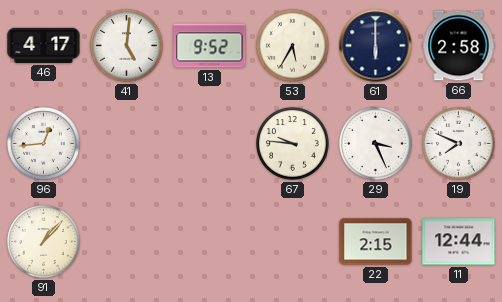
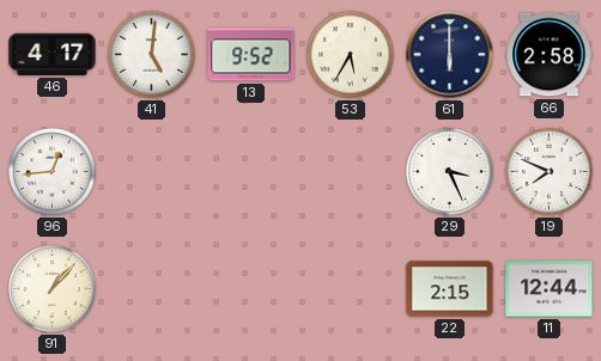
67: 9:46 -> none
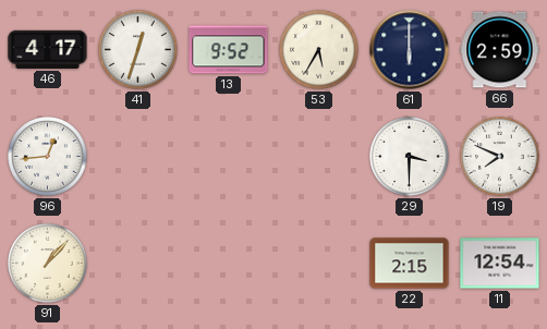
41: 5:01 -> 12:33
66: 2:58 -> 2:59
29: 3:26 -> 3:30
11: 12:44 -> 12:54
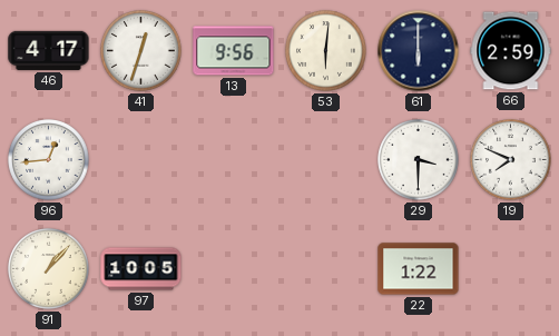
13: 9:52 -> 9:56
53: 5:35 -> 6:01
97: none -> 10:05
22: 2:15 -> 1:22
11: 12:54 -> none
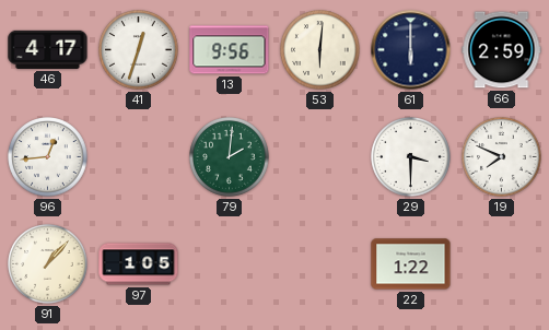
79: none -> 2:01
97: 10:05 -> 1:05
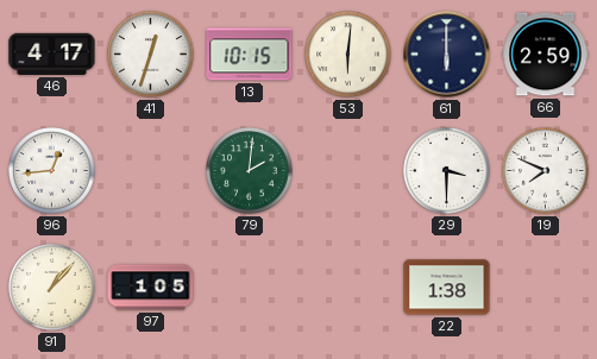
13: 9:56 -> 10:15
22: 1:22 -> 1:38
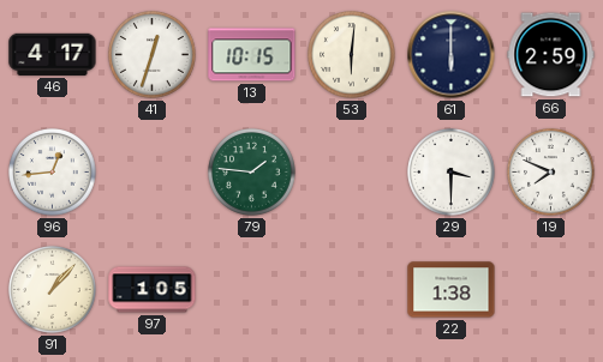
79: 2:01 -> 1:46
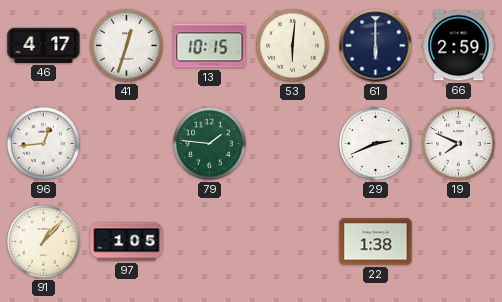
29: 3:30 -> 2:41
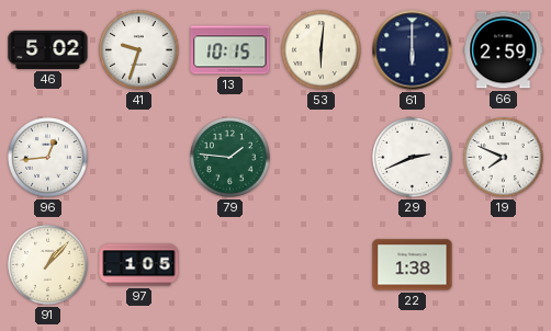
46: 4:17 -> 5:02
41: 12:33 -> 9:33
